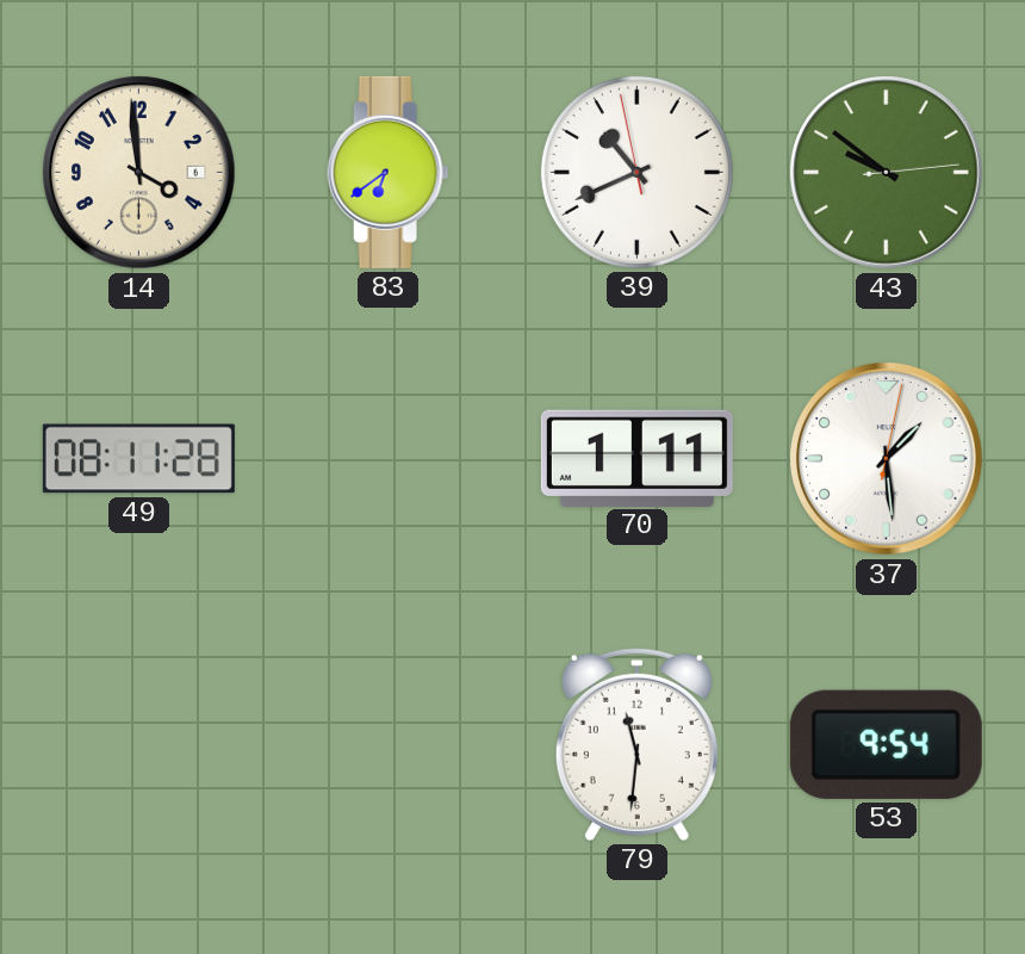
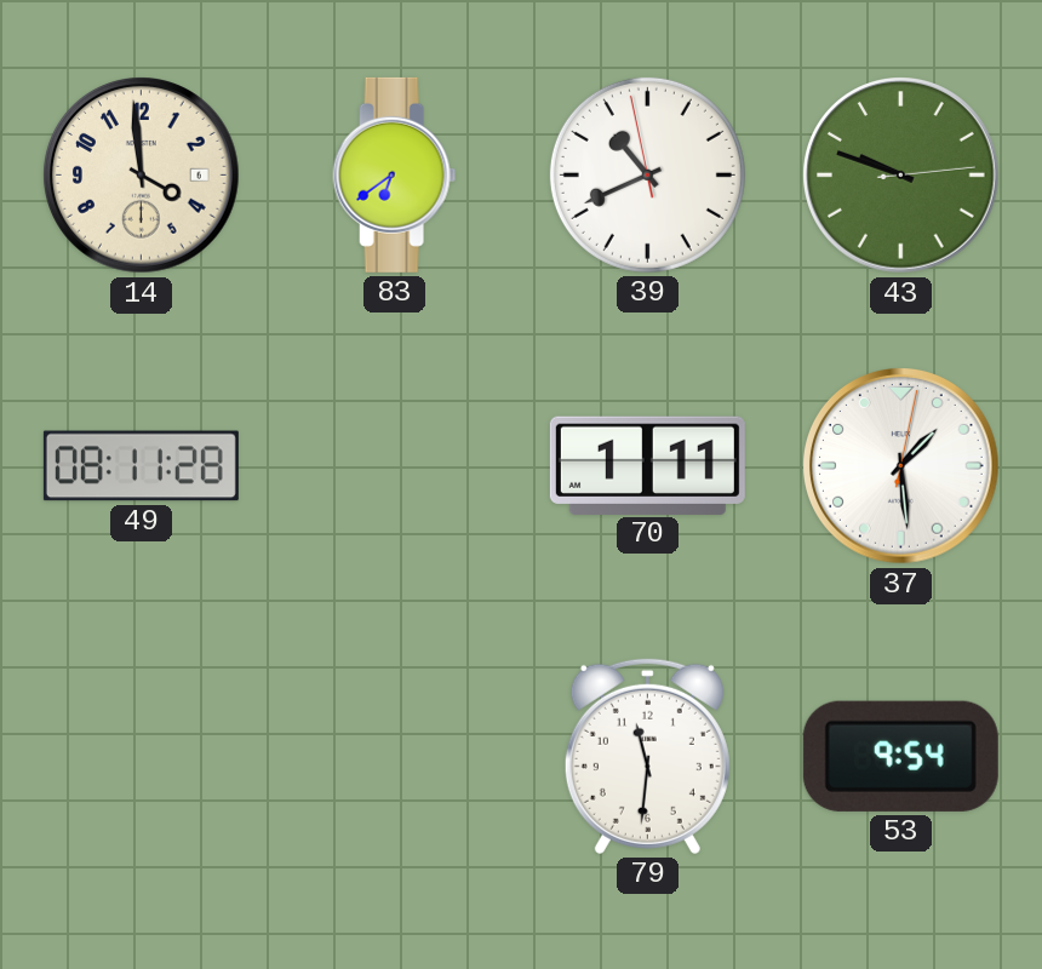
43: 9:51 -> 9:48
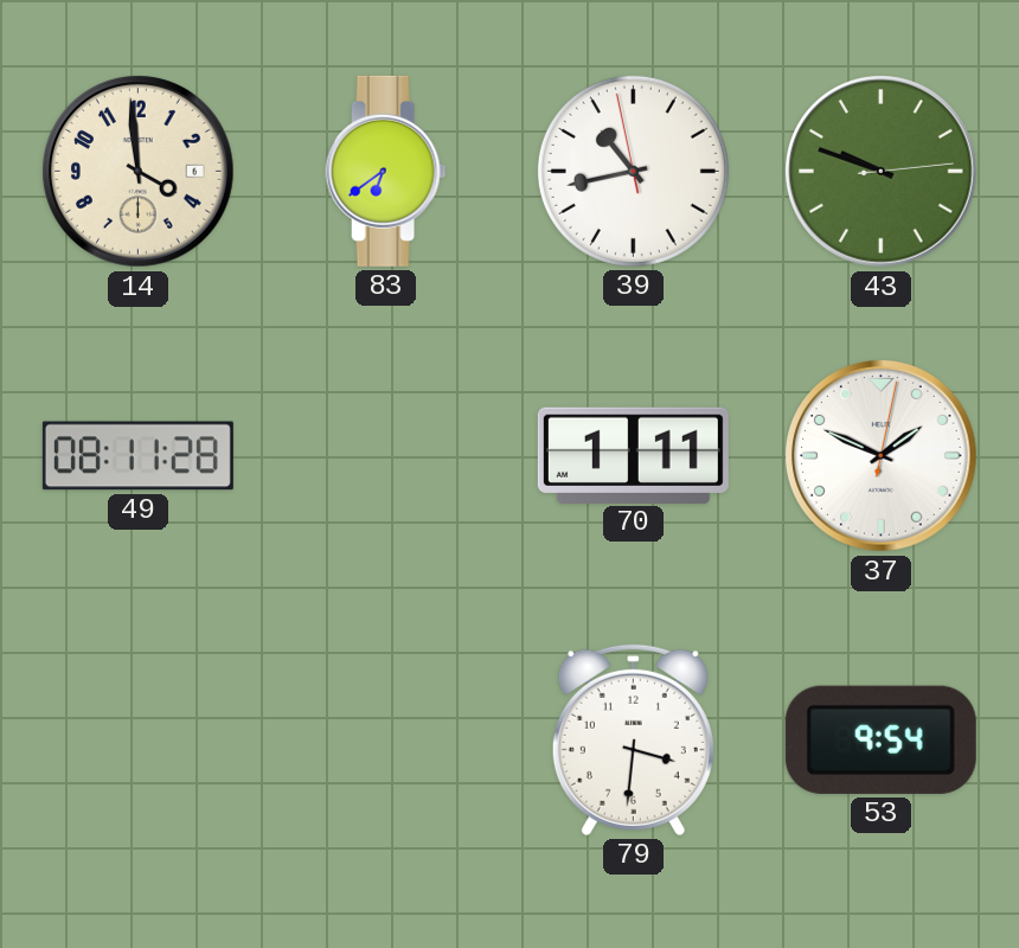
39: 10:40 -> 10:42
37: 1:29 -> 1:49
79: 11:31 -> 3:31
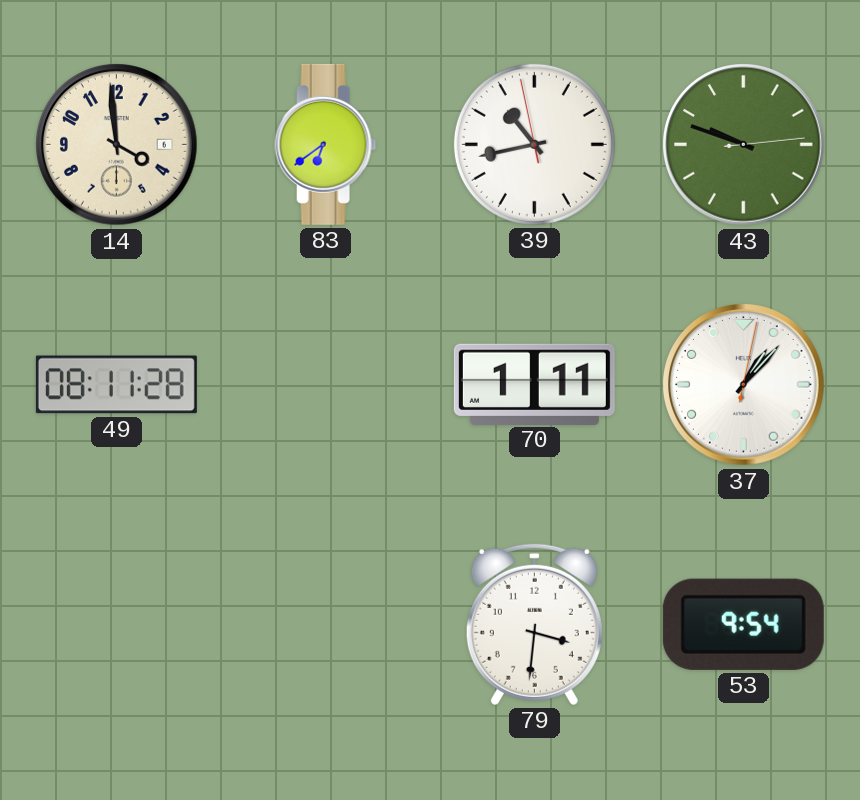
37: 1:49 -> 1:07
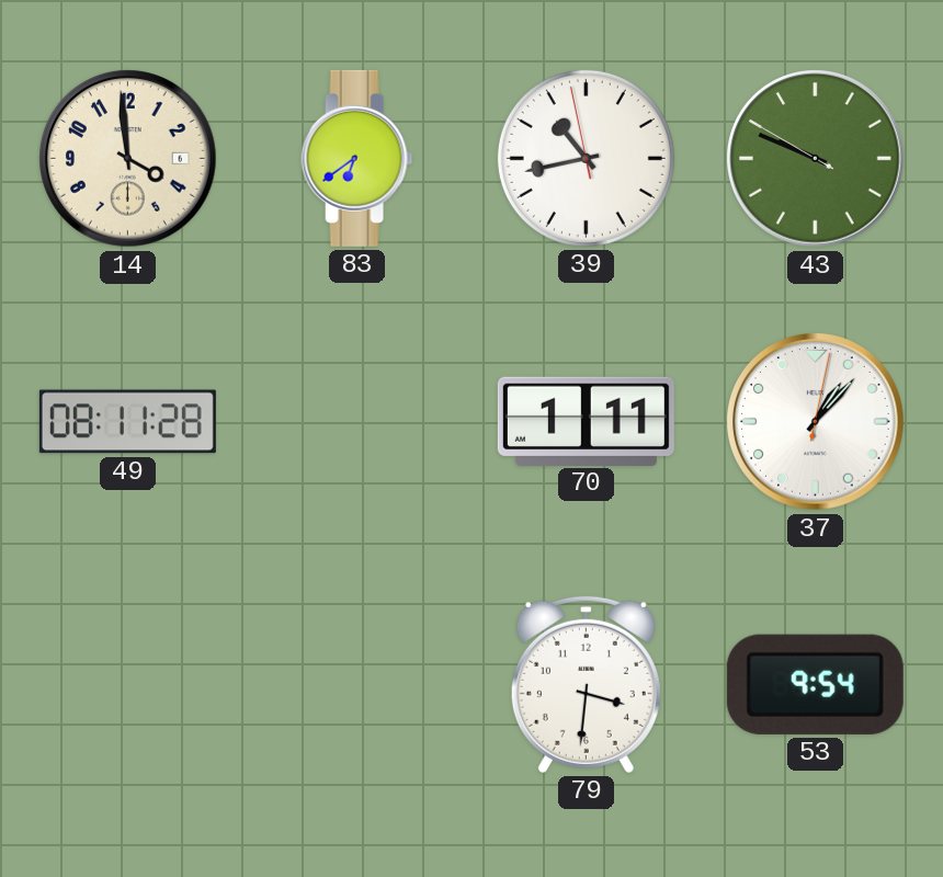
43: 9:48:14 -> 9:48:50
